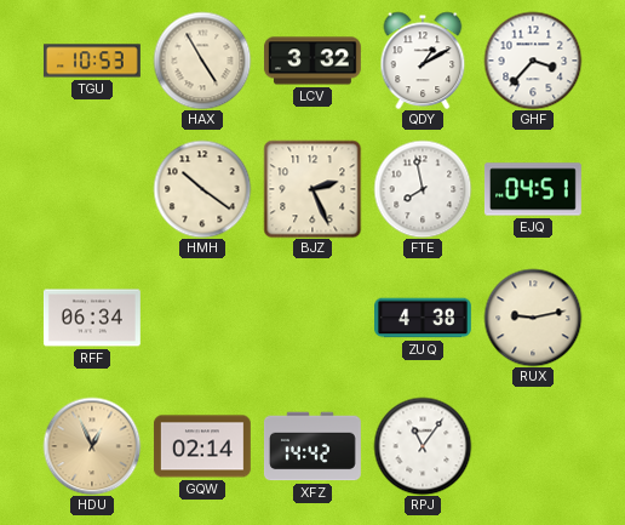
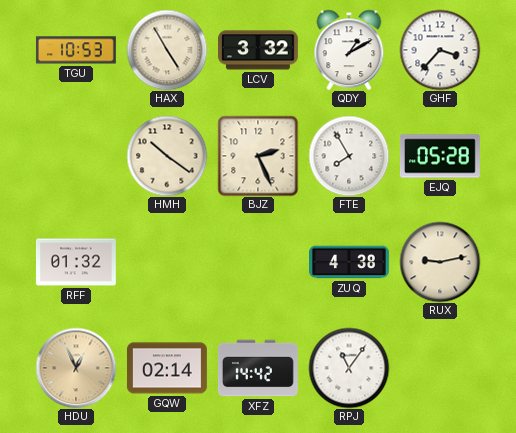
FTE: 7:58 -> 7:55
EJQ: 04:51 -> 05:28
RFF: 06:34 -> 01:32
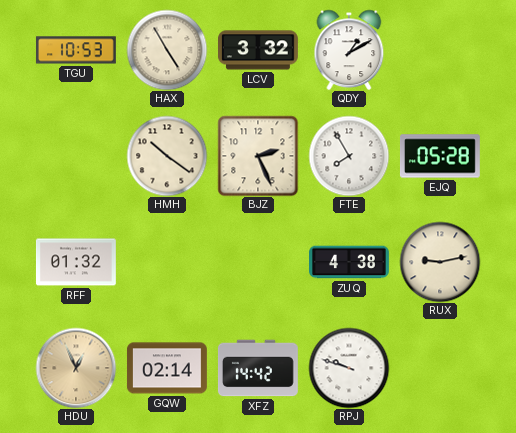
GHF: 3:37 -> none
RPJ: 11:06 -> 9:48
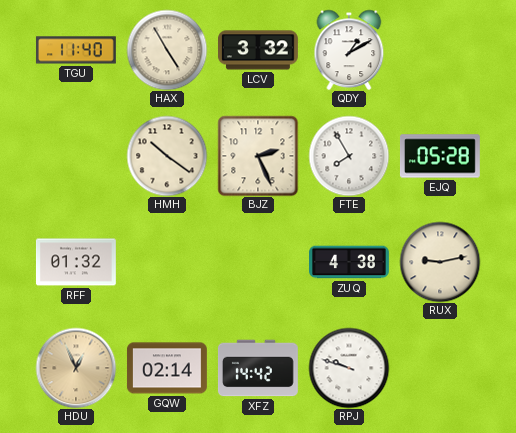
TGU: 10:53 -> 11:40
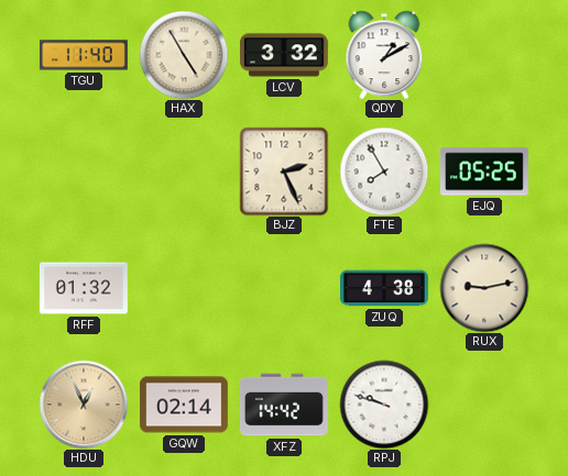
HMH: 10:21 -> none
EJQ: 05:28 -> 05:25
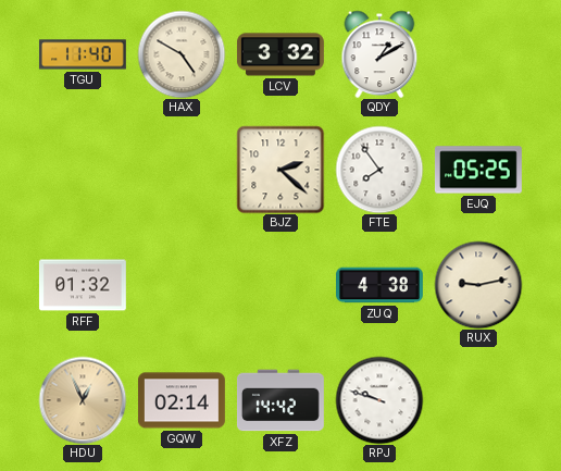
HAX: 4:55 -> 4:50
BJZ: 2:26 -> 2:22
FTE: 7:55 -> 7:54
